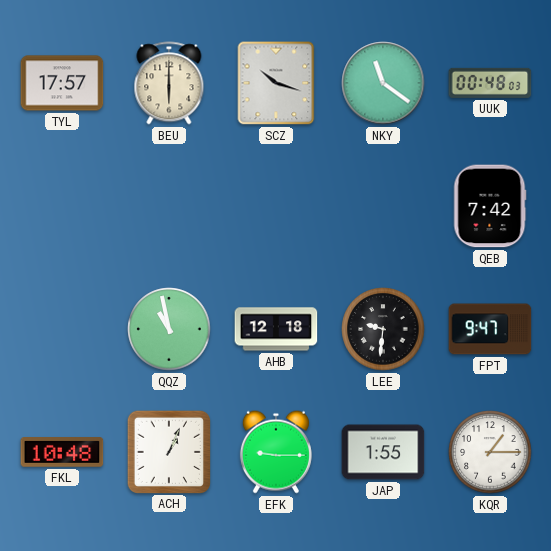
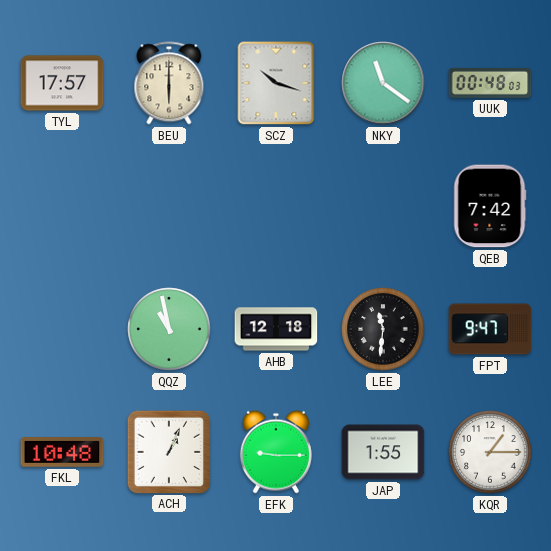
LEE: 9:31 -> 11:31
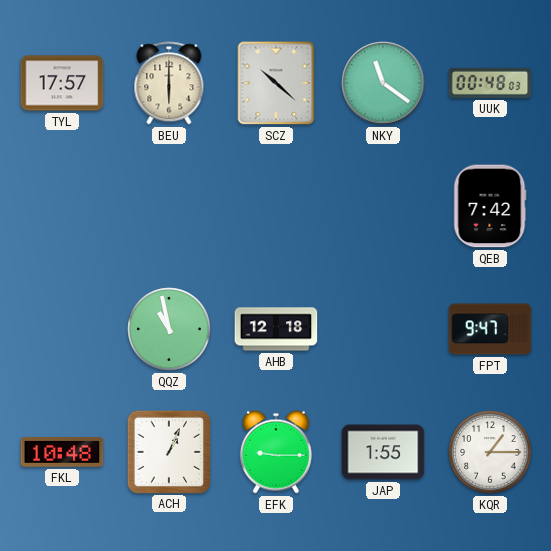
SCZ: 10:18 -> 10:22
LEE: 11:31 -> none
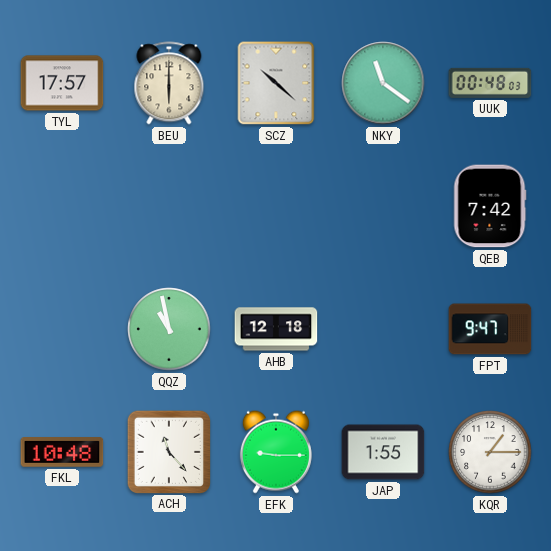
ACH: 1:04 -> 11:23
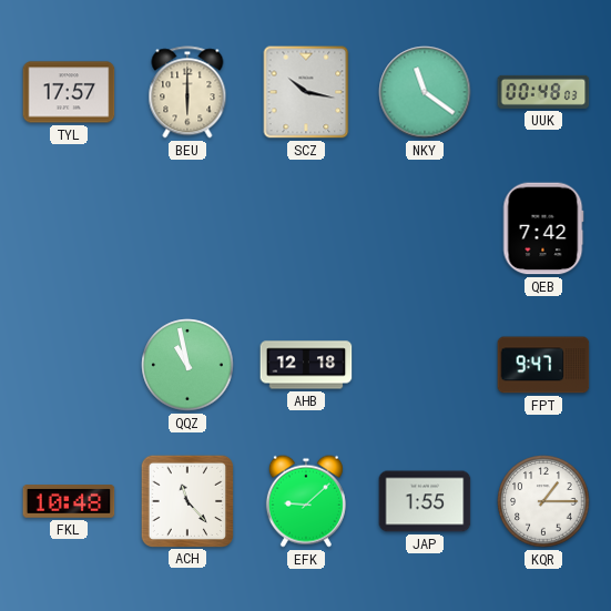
SCZ: 10:22 -> 10:17
EFK: 9:15 -> 9:08
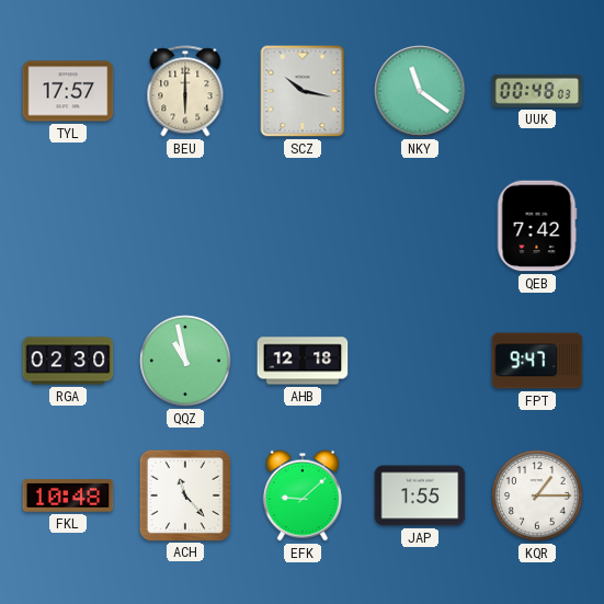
RGA: none -> 02:30
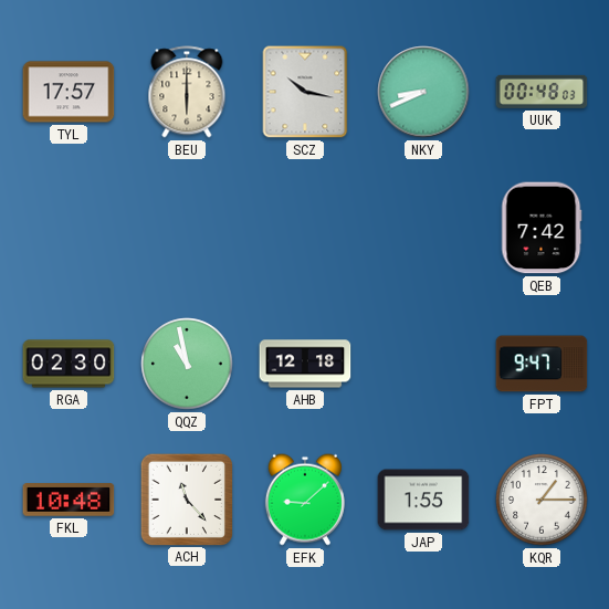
NKY: 11:21 -> 8:41
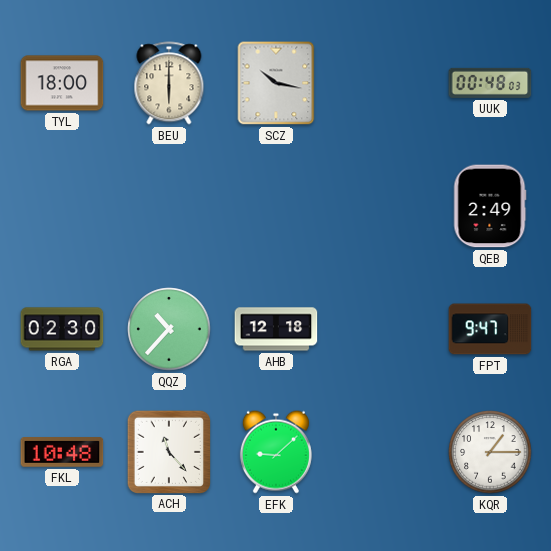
TYL: 17:57 -> 18:00
NKY: 8:41 -> none
QEB: 7:42 -> 2:49
QQZ: 10:58 -> 10:37
JAP: 1:55 -> none
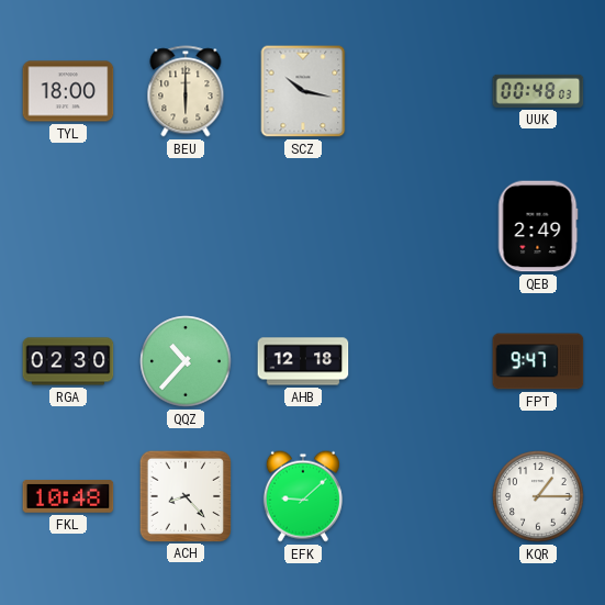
ACH: 11:23 -> 8:23
